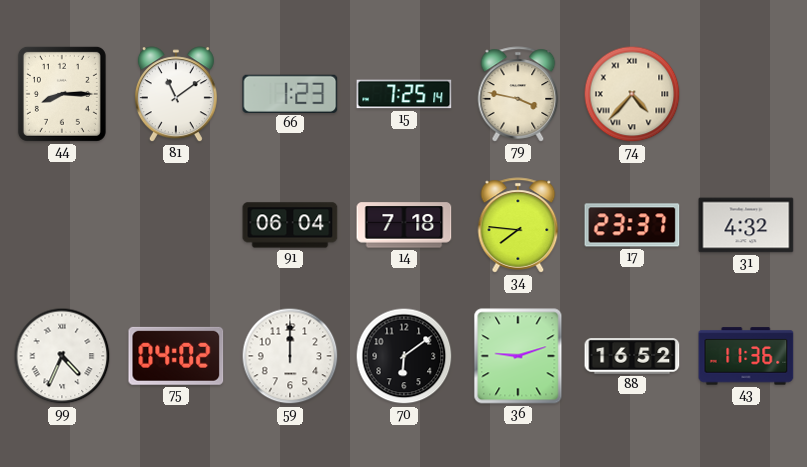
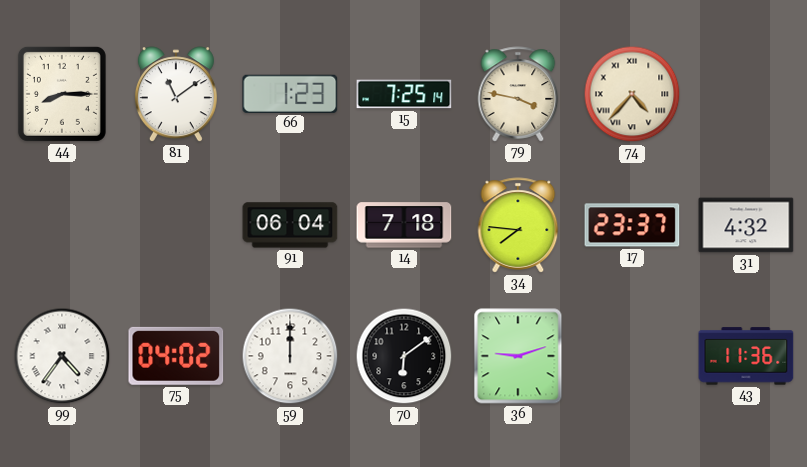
99: 4:34 -> 4:36
88: 16:52 -> none
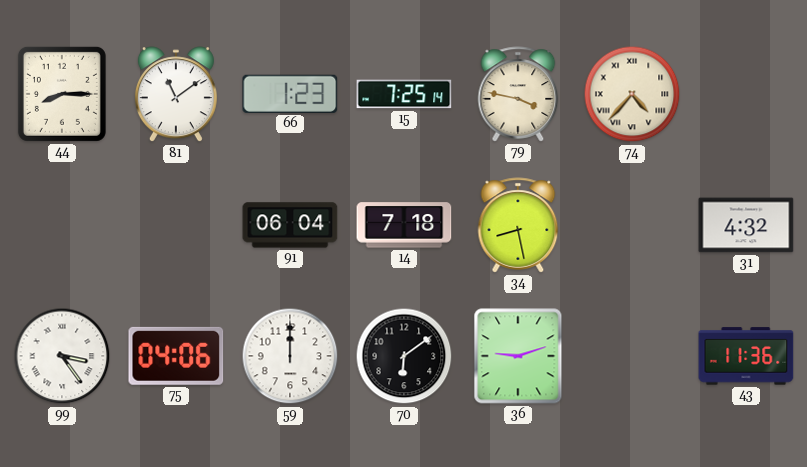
34: 7:46 -> 8:28
17: 23:37 -> none
99: 4:36 -> 3:24
75: 04:02 -> 04:06
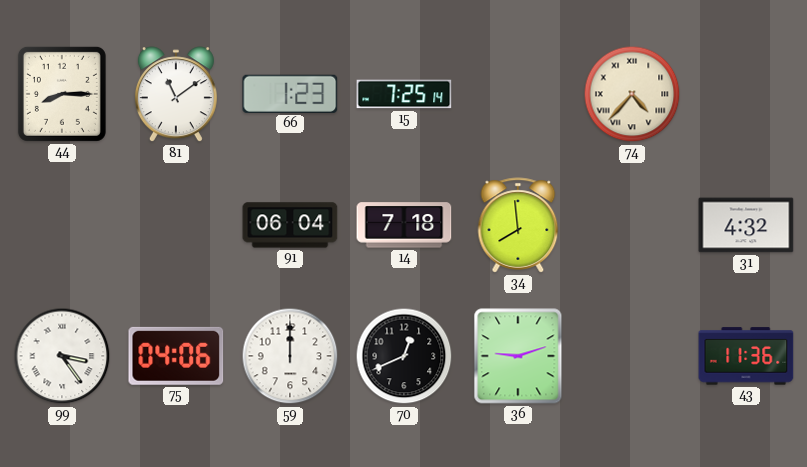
79: 3:47 -> none
34: 8:28 -> 7:59
70: 6:09 -> 12:41
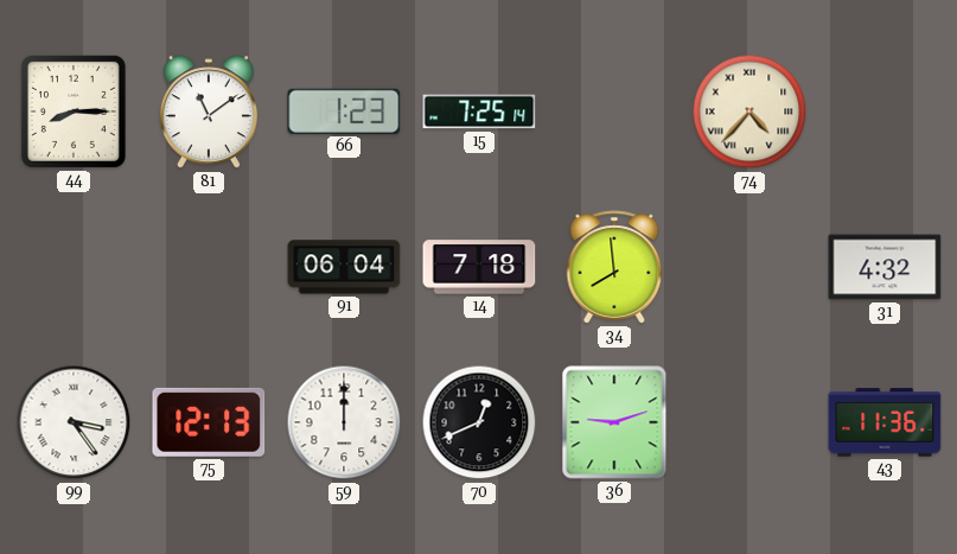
75: 04:06 -> 12:13
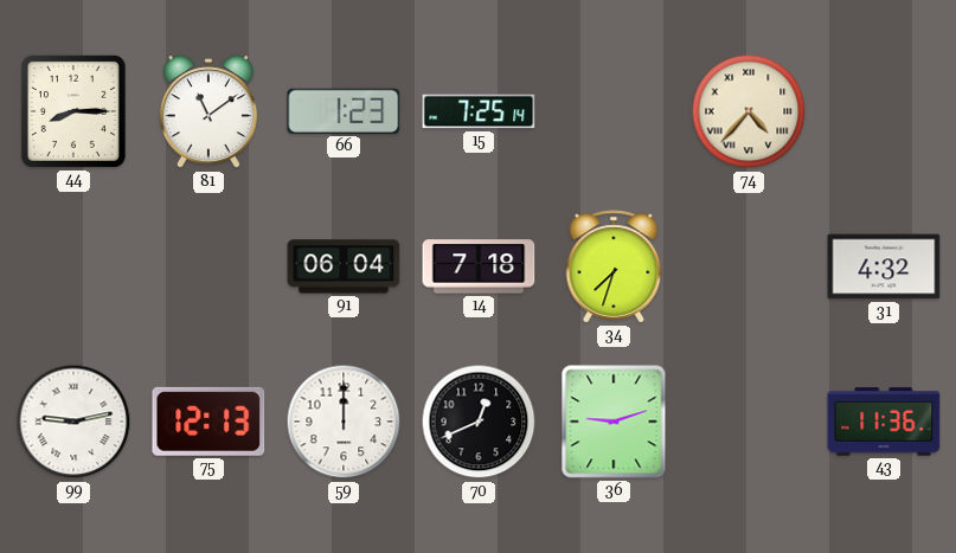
34: 7:59 -> 7:33
99: 3:24 -> 9:13
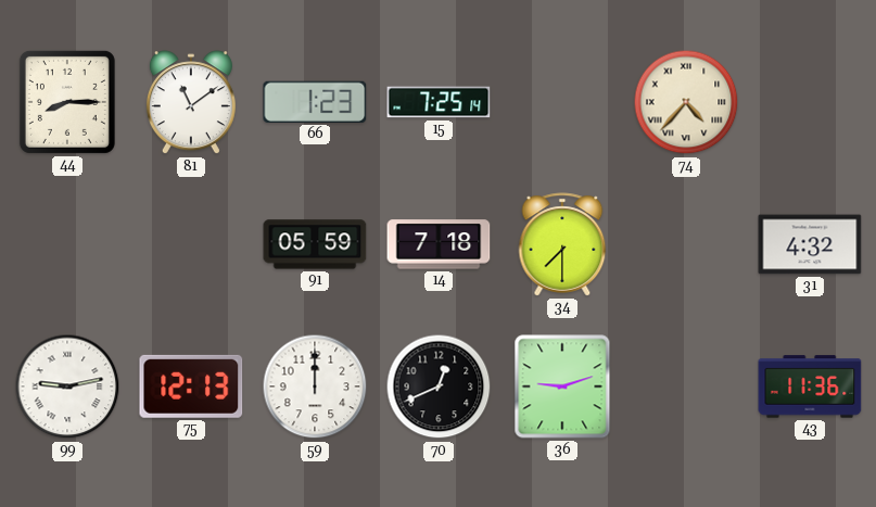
91: 06:04 -> 05:59
34: 7:33 -> 7:30
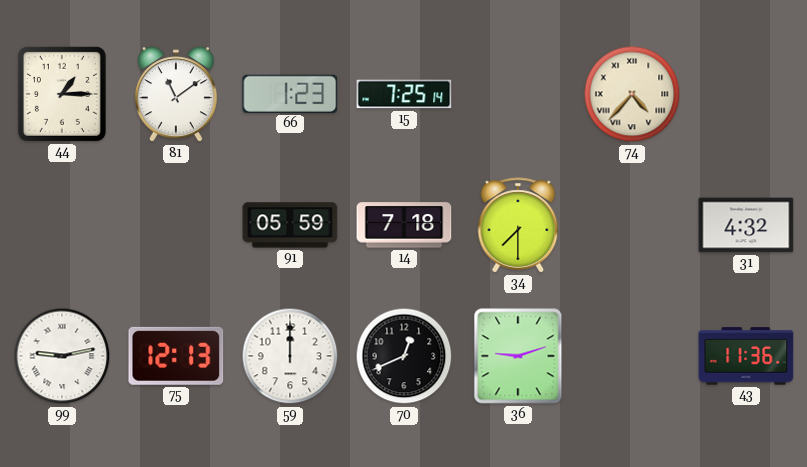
44: 8:15 -> 1:15
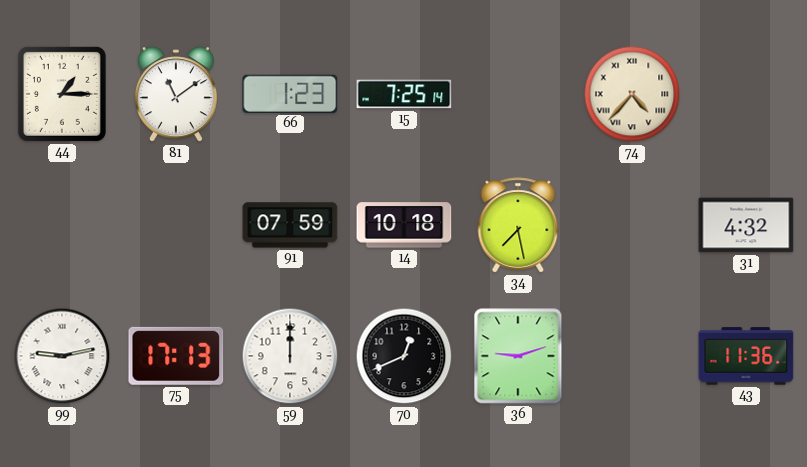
91: 05:59 -> 07:59
14: 7:18 -> 10:18
34: 7:30 -> 7:28
75: 12:13 -> 17:13
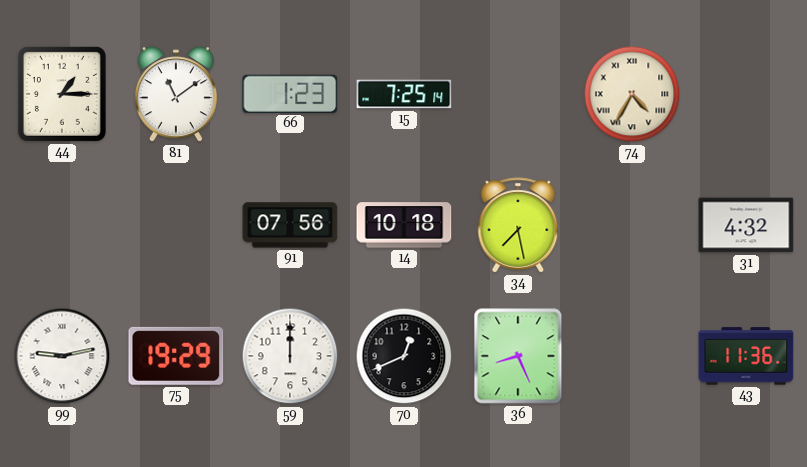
74: 4:37 -> 4:35
91: 07:59 -> 07:56
75: 17:13 -> 19:29
36: 9:12 -> 8:26
